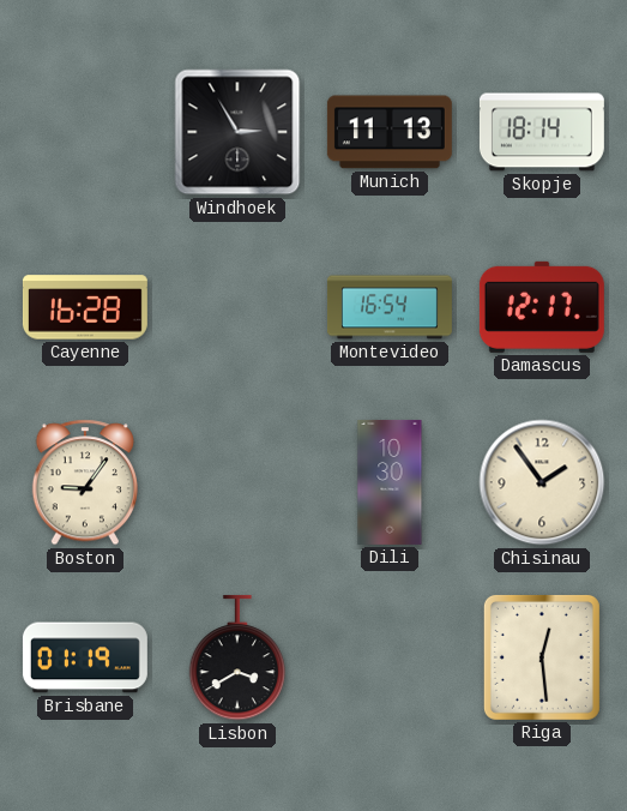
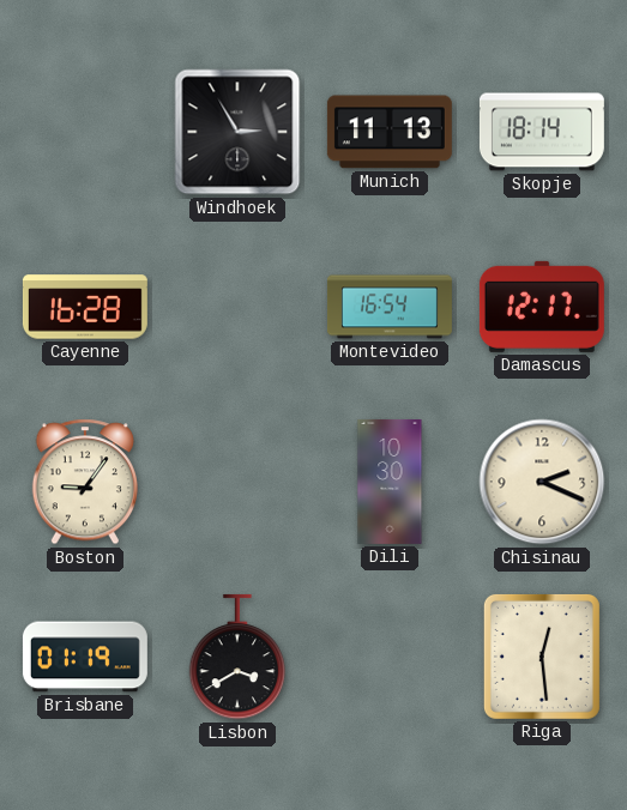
Chisinau: 1:54 -> 2:19
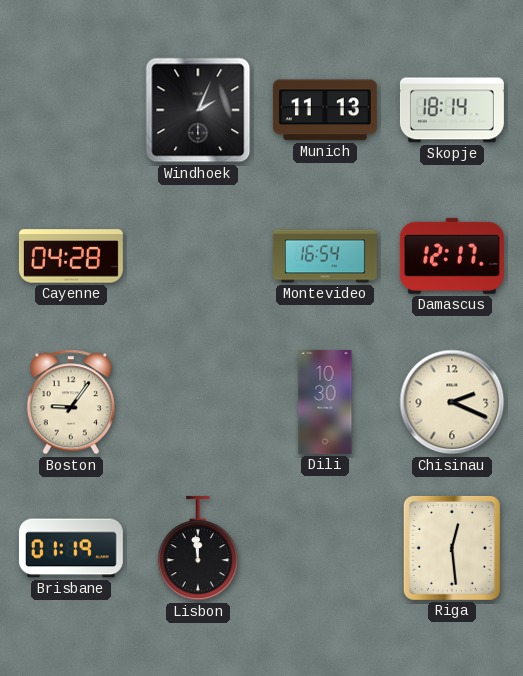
Windhoek: 2:55 -> 2:04
Cayenne: 16:28 -> 04:28
Lisbon: 3:40 -> 11:59
